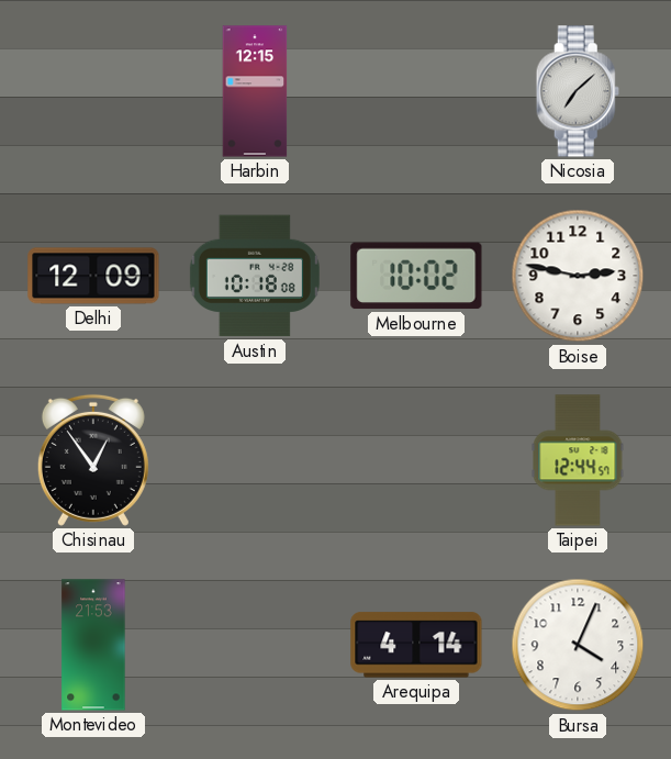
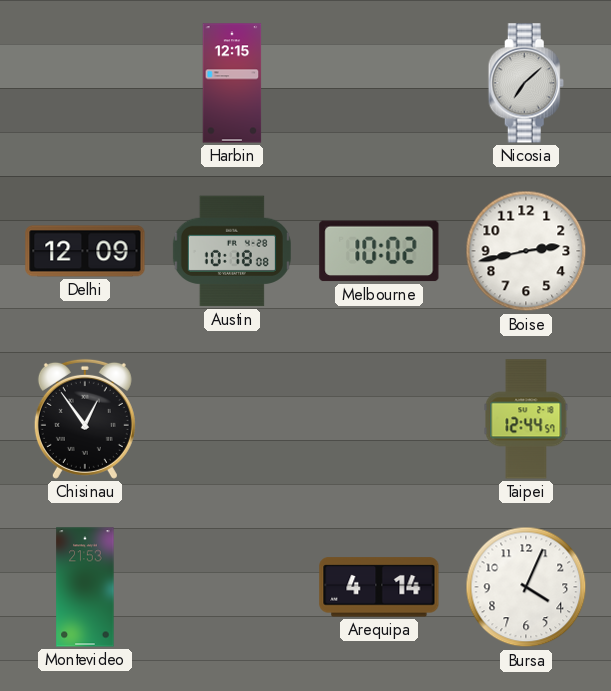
Boise: 2:47 -> 2:43
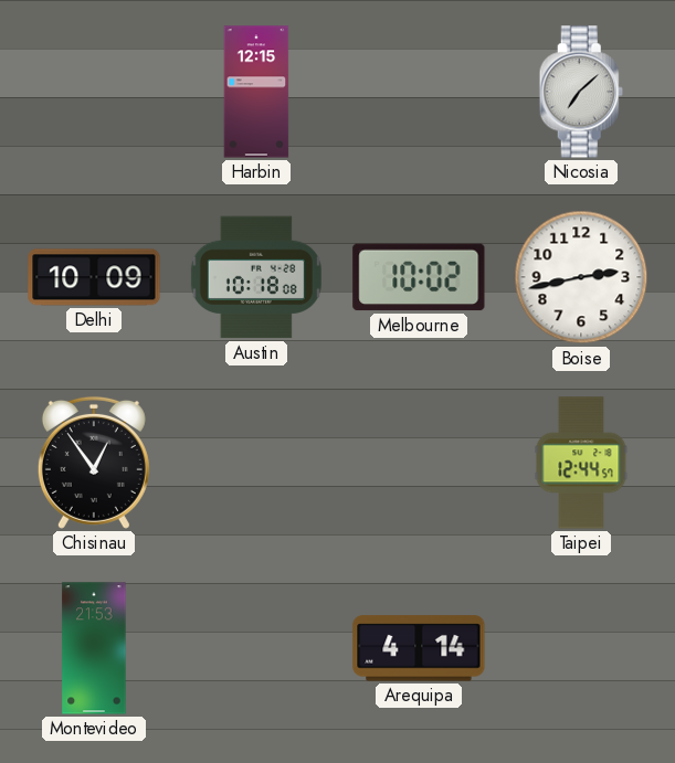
Delhi: 12:09 -> 10:09
Bursa: 4:04 -> none
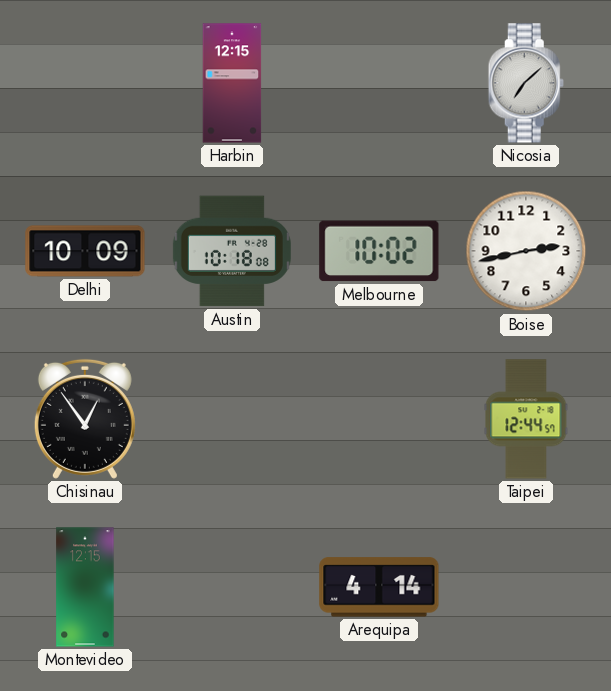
Montevideo: 21:53 -> 12:15
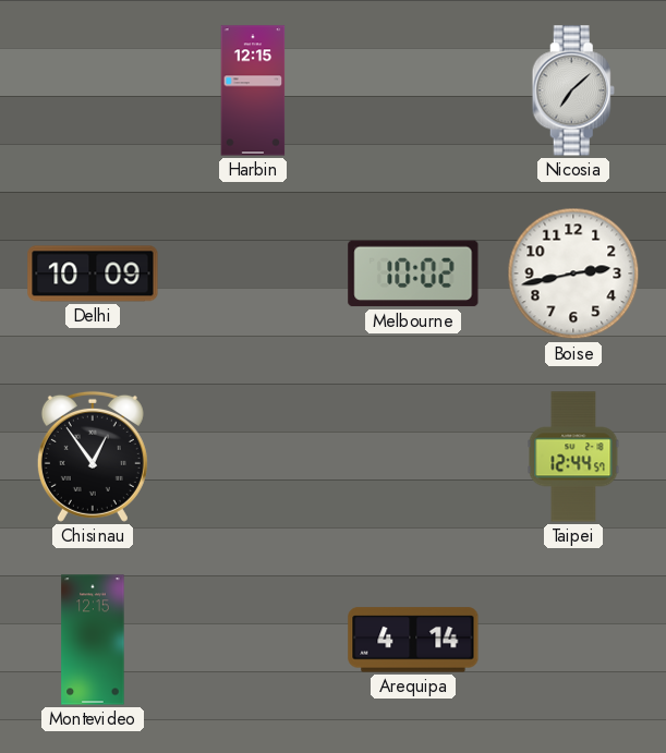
Austin: 10:18 -> none
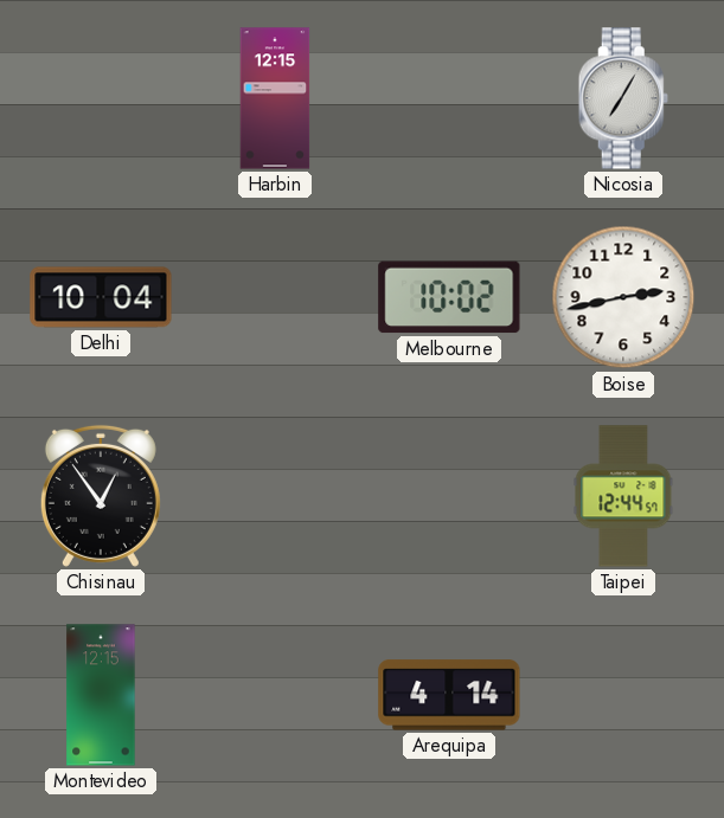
Nicosia: 7:08 -> 7:05
Delhi: 10:09 -> 10:04
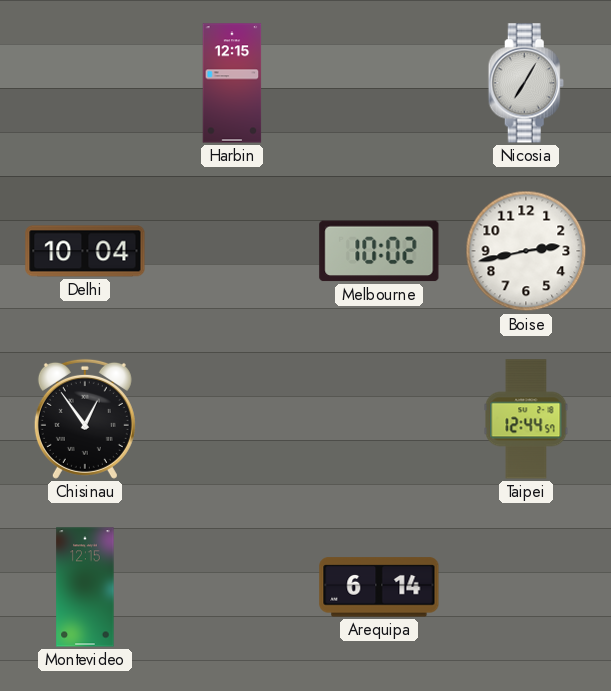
Arequipa: 4:14 -> 6:14
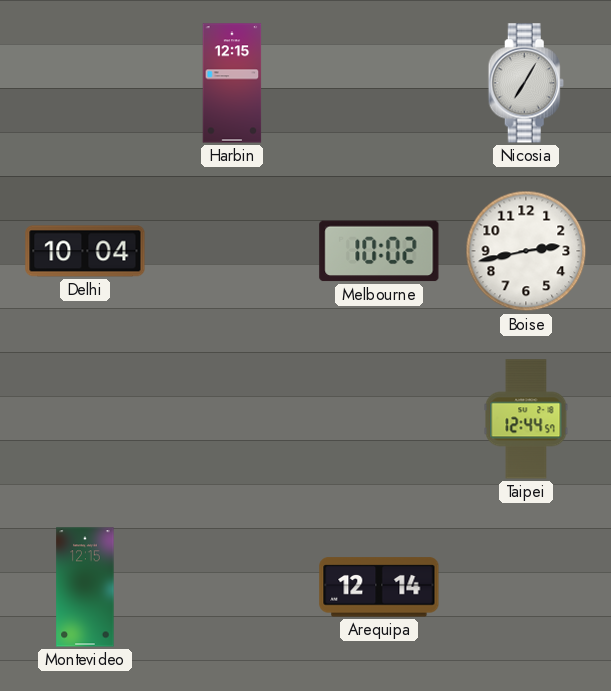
Chisinau: 12:54 -> none
Arequipa: 6:14 -> 12:14
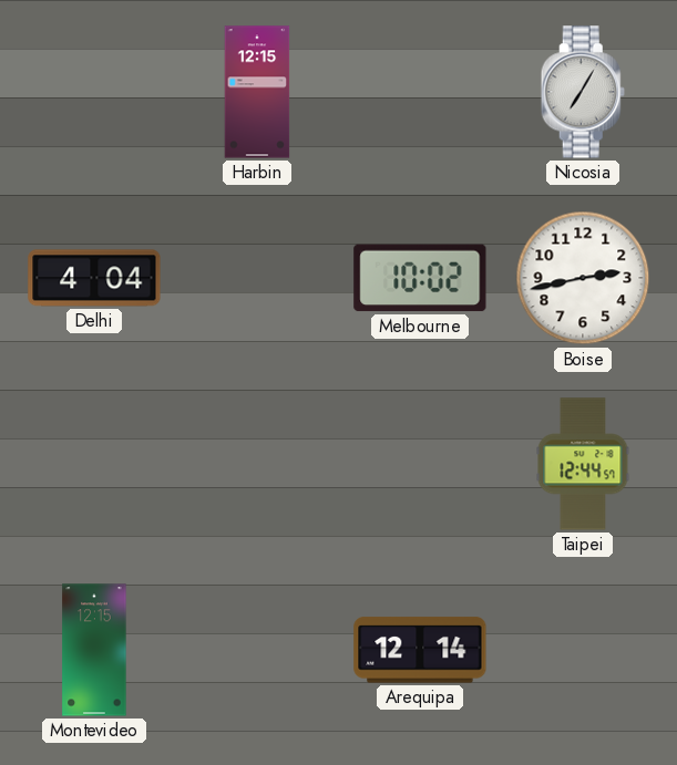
Delhi: 10:04 -> 4:04
